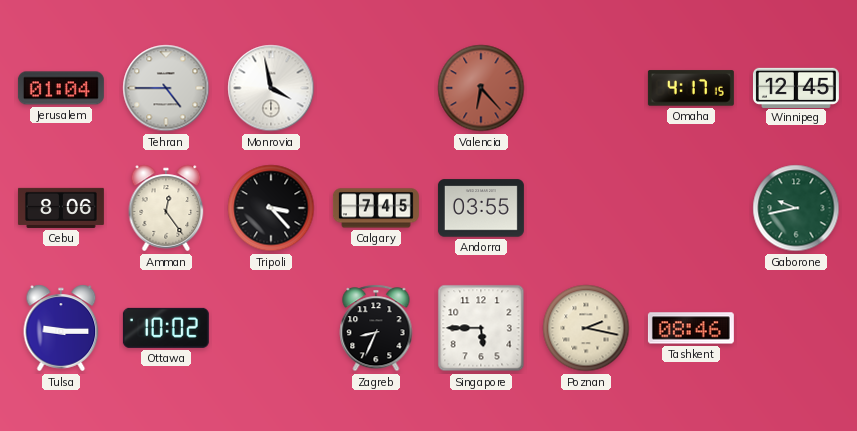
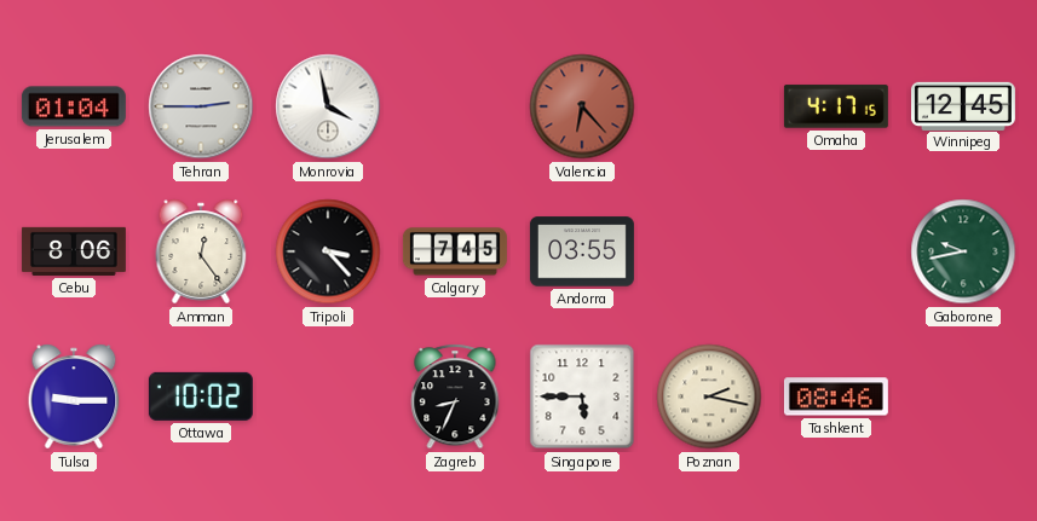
Tehran: 4:45 -> 2:45
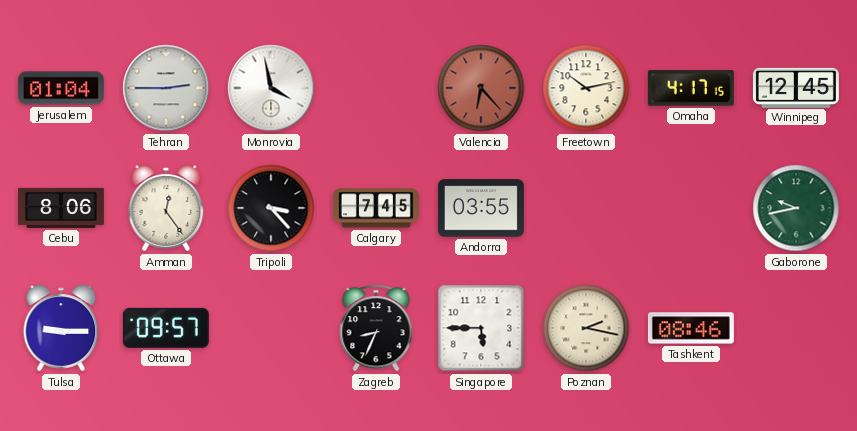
Freetown: none -> 10:13
Ottawa: 10:02 -> 09:57
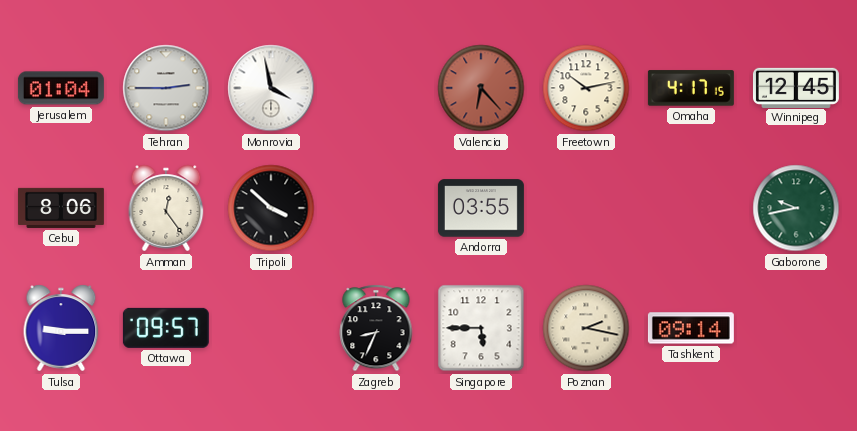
Tripoli: 3:23 -> 3:52
Calgary: 7:45 -> none
Tashkent: 08:46 -> 09:14
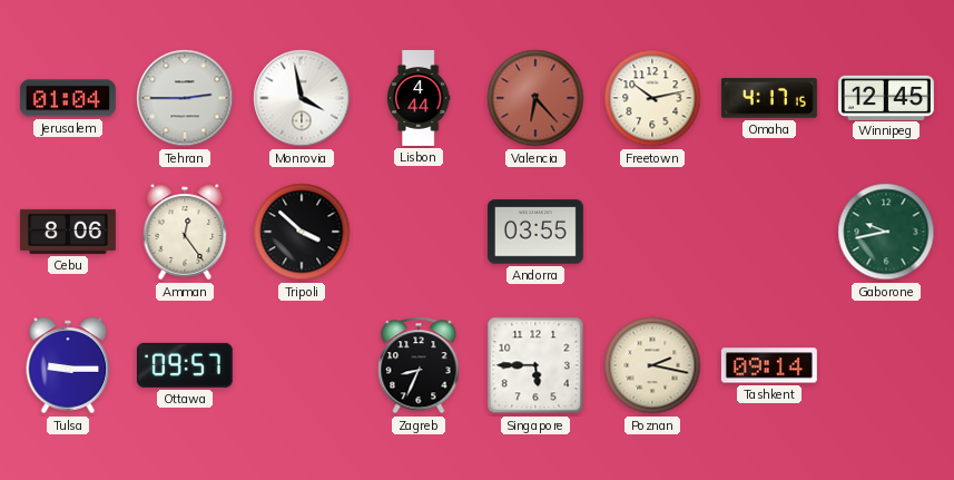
Lisbon: none -> 4:44
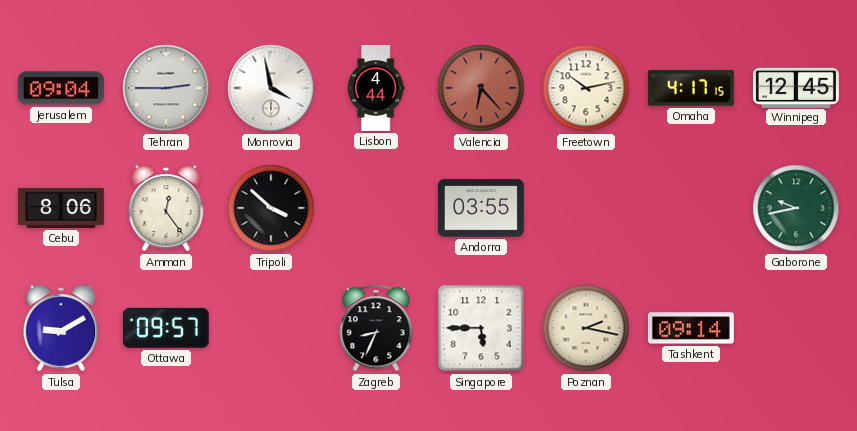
Jerusalem: 01:04 -> 09:04
Tulsa: 9:15 -> 9:10
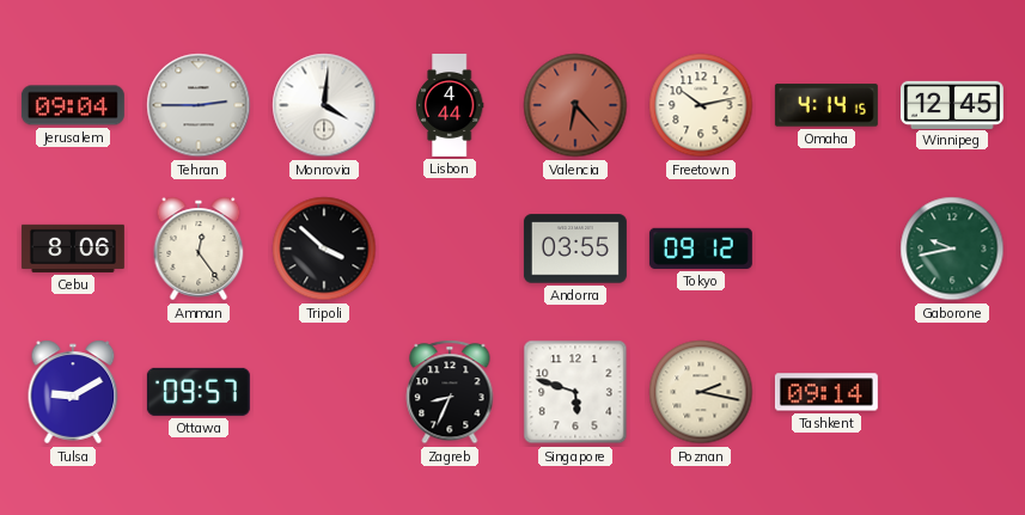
Monrovia: 3:58 -> 4:01
Omaha: 4:17 -> 4:14
Tokyo: none -> 09:12
Singapore: 5:45 -> 5:48
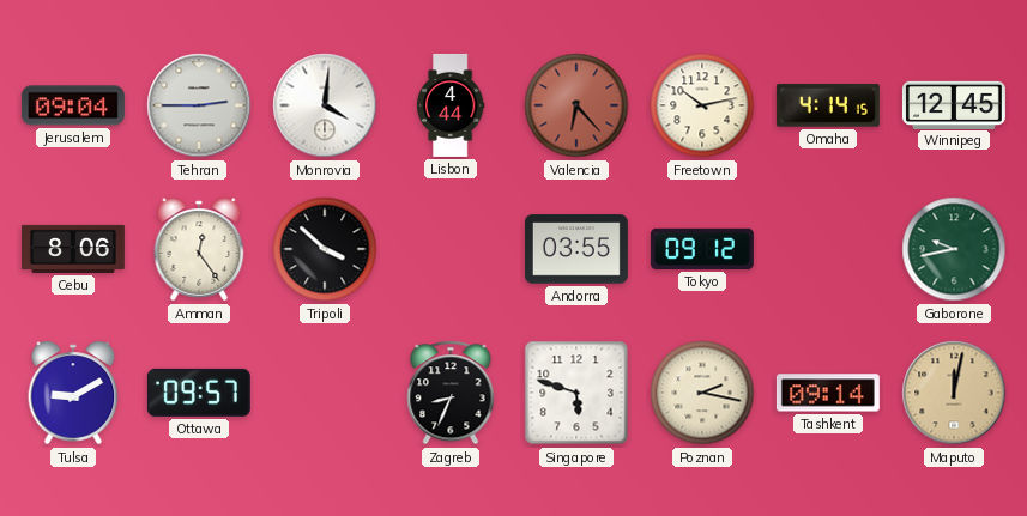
Maputo: none -> 12:02
